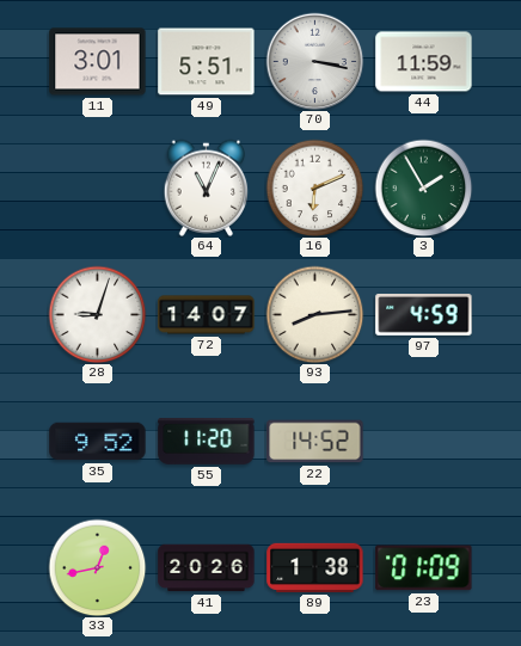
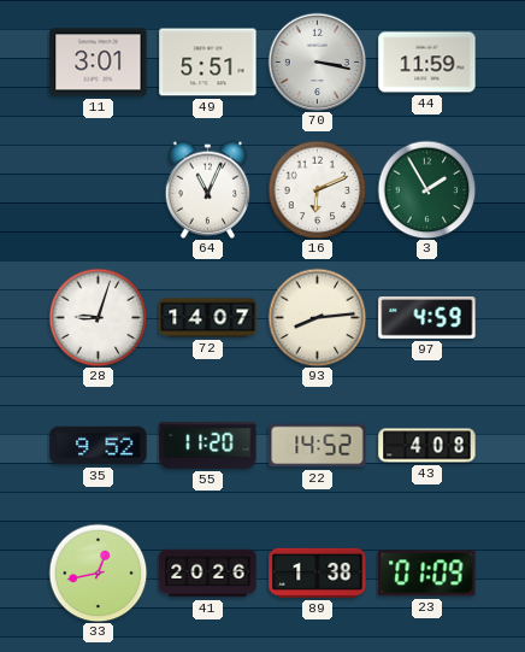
43: none -> 4:08
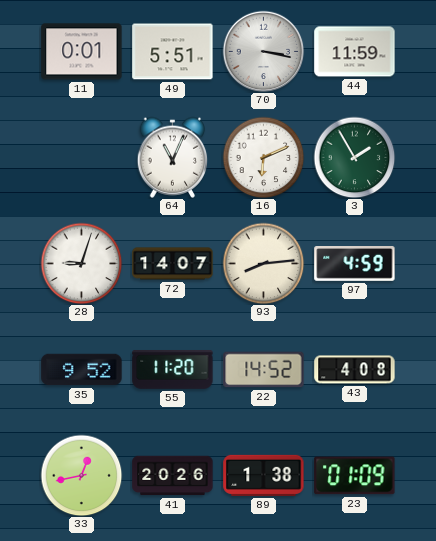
11: 3:01 -> 0:01
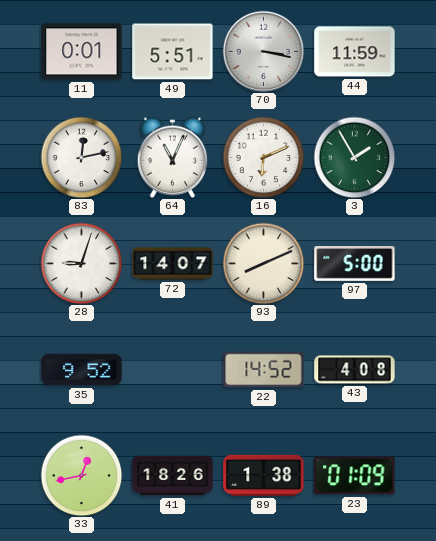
83: none -> 12:13
93: 8:14 -> 8:11
97: 4:59 -> 5:00
55: 11:20 -> none
41: 20:26 -> 18:26
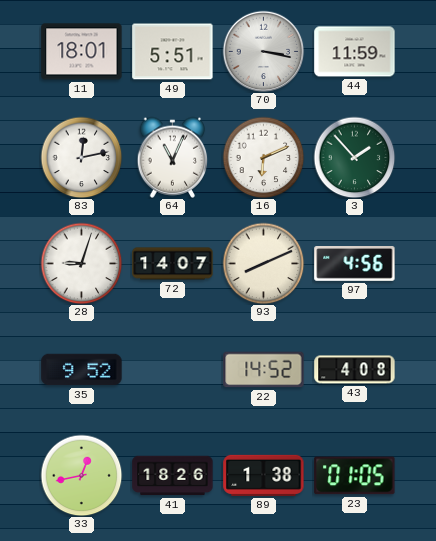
11: 0:01 -> 18:01
3: 1:55 -> 1:53
97: 5:00 -> 4:56
23: 01:09 -> 01:05
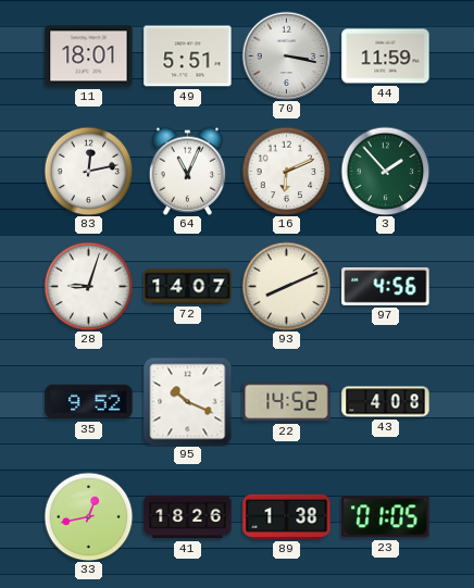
95: none -> 10:19
